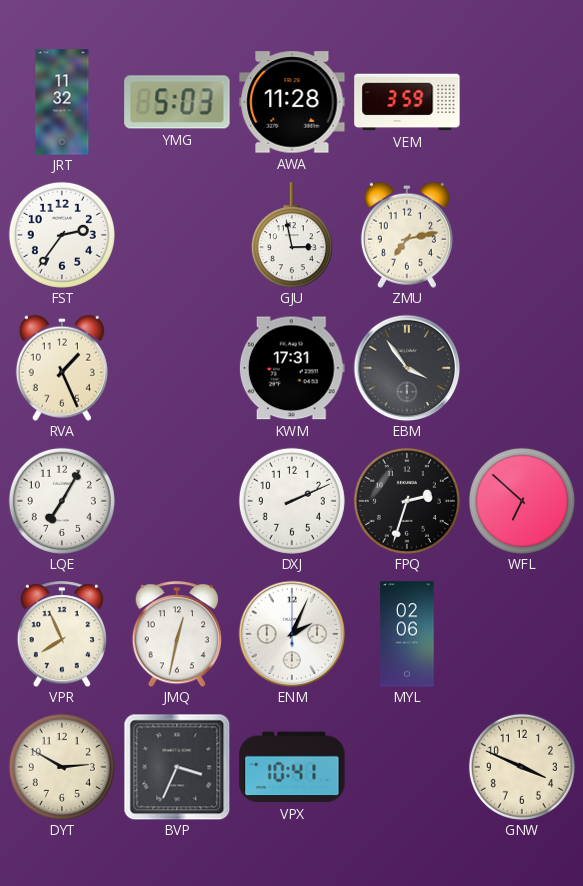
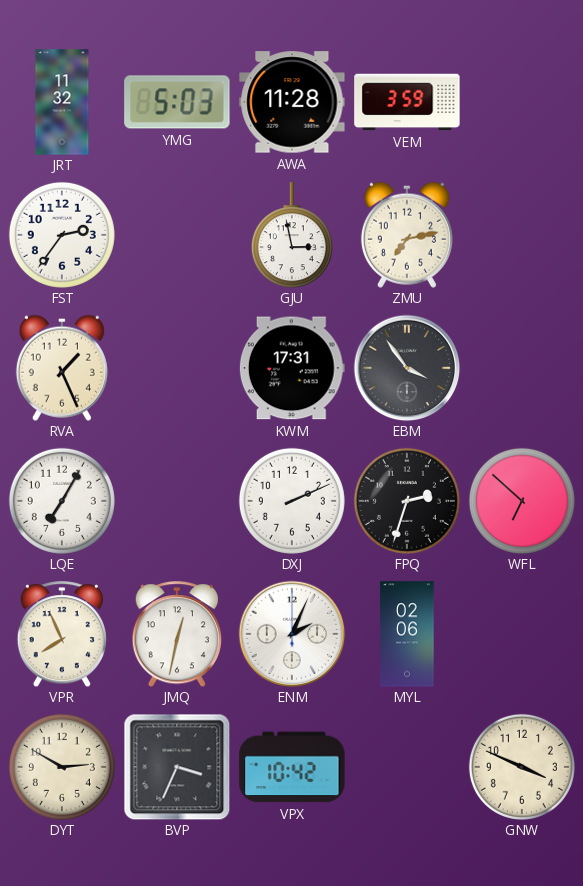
VPX: 10:41 -> 10:42
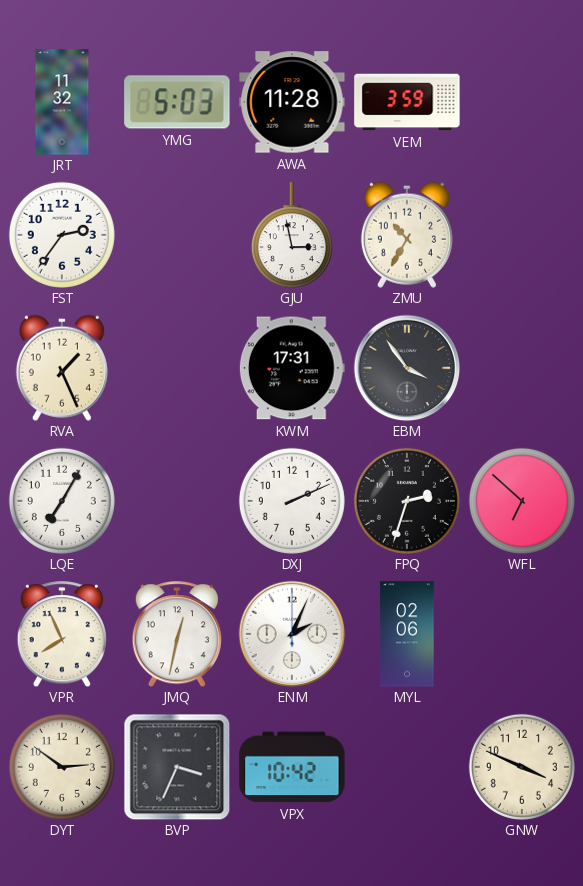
ZMU: 7:13 -> 10:35
DYT: 2:50 -> 2:51
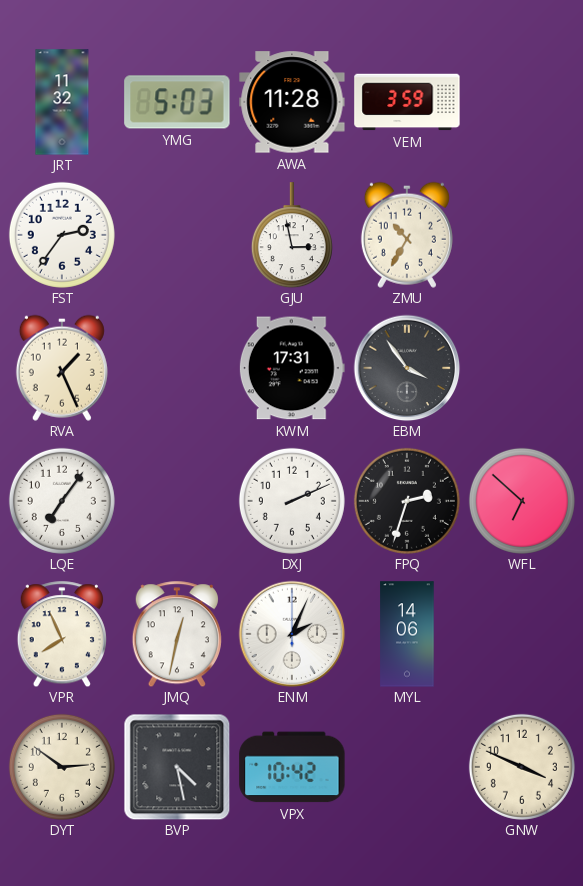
LQE: 7:05 -> 7:06
MYL: 02:06 -> 14:06
BVP: 3:34 -> 4:28
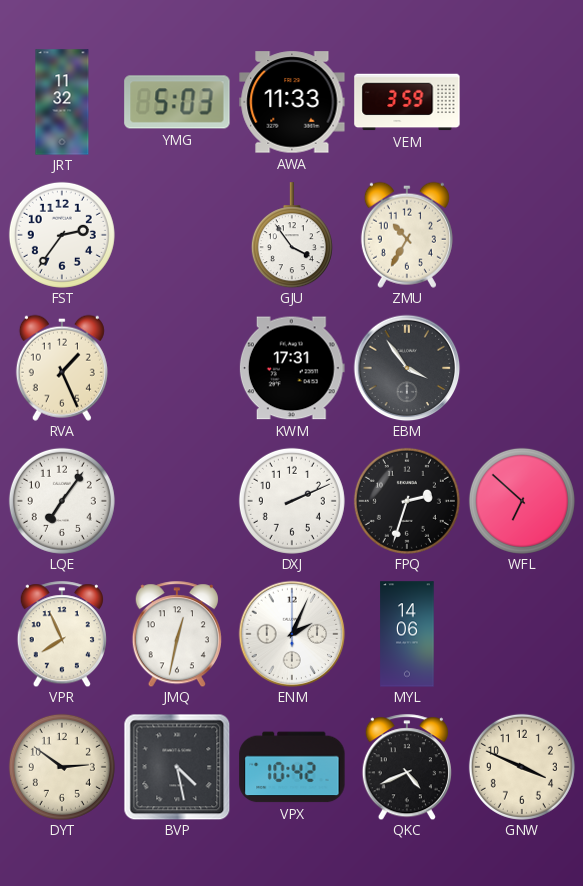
AWA: 11:28 -> 11:33
GJU: 2:58 -> 3:54
QKC: none -> 4:41
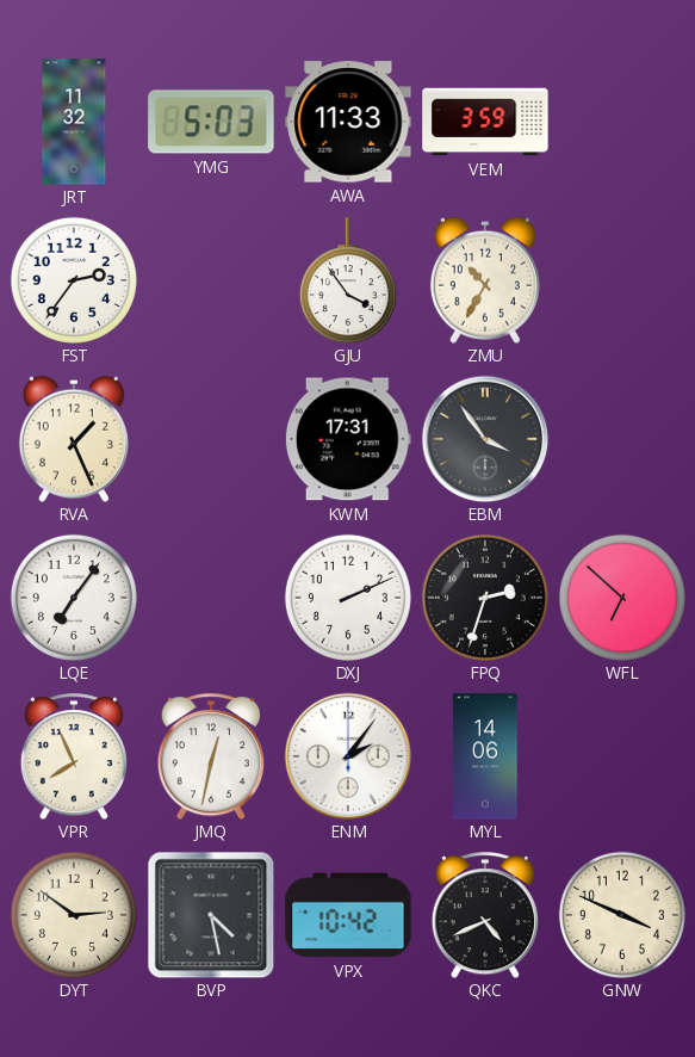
ENM: 2:04 -> 2:06
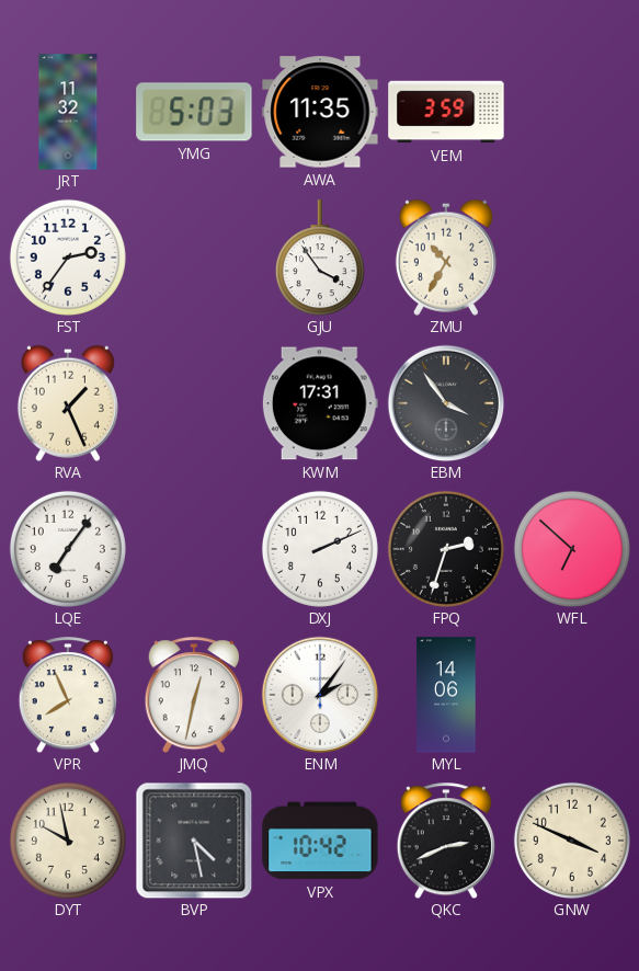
AWA: 11:33 -> 11:35
DYT: 2:51 -> 9:58
QKC: 4:41 -> 2:41
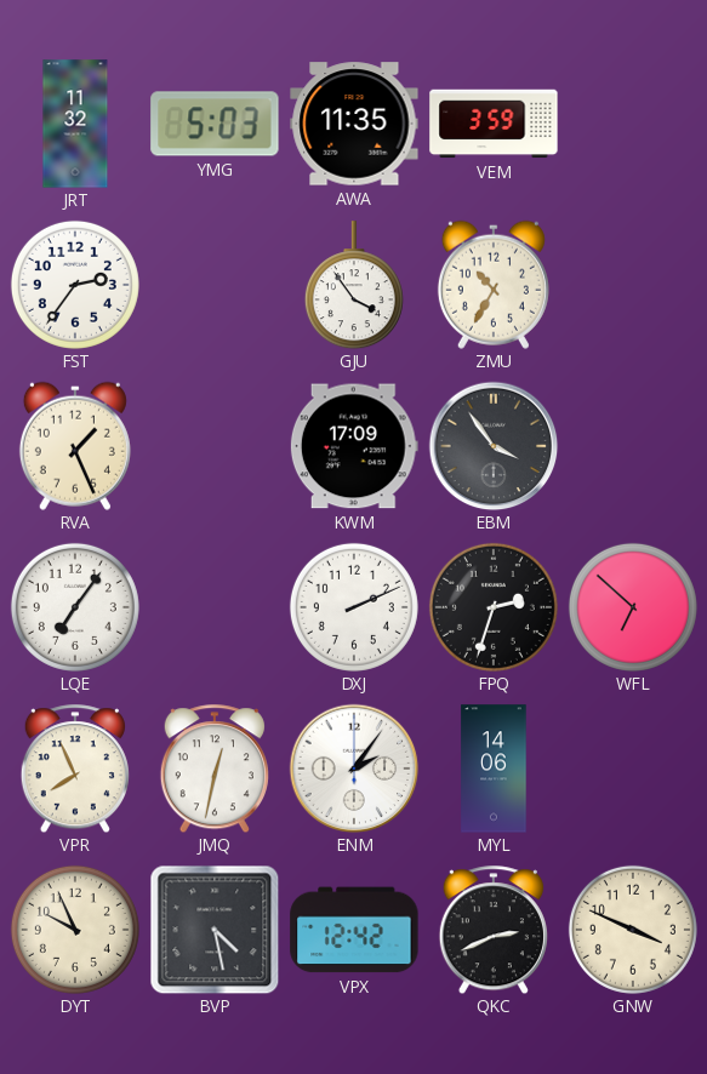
KWM: 17:31 -> 17:09
DYT: 9:58 -> 9:56
VPX: 10:42 -> 12:42
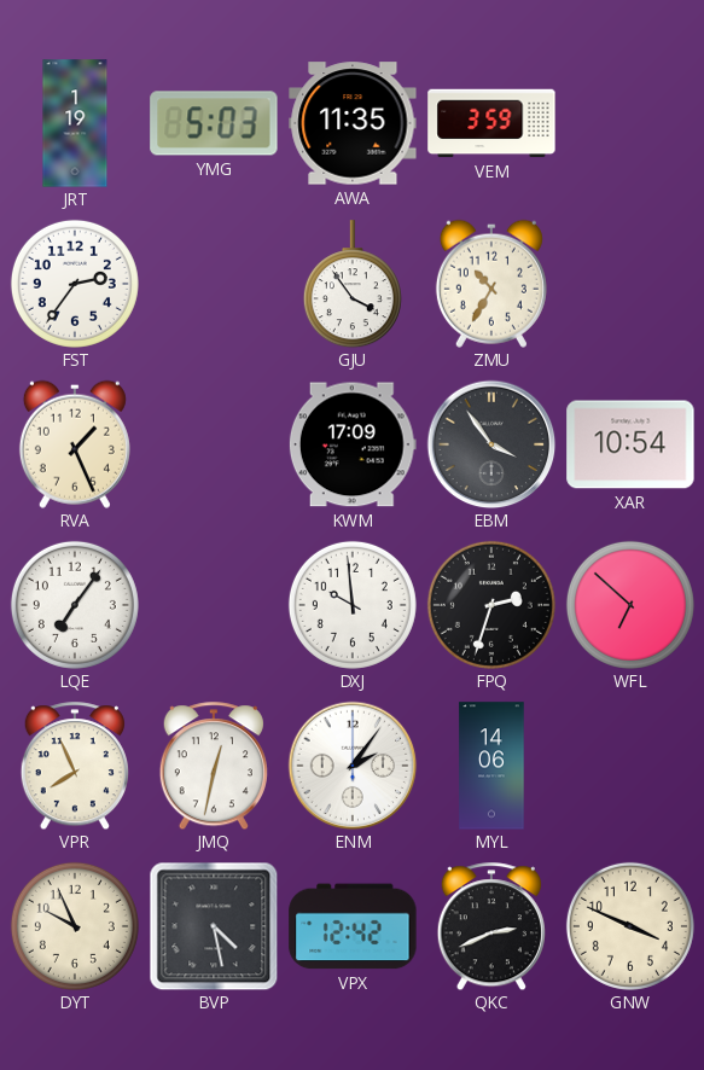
JRT: 11:32 -> 1:19
XAR: none -> 10:54
DXJ: 2:11 -> 9:59
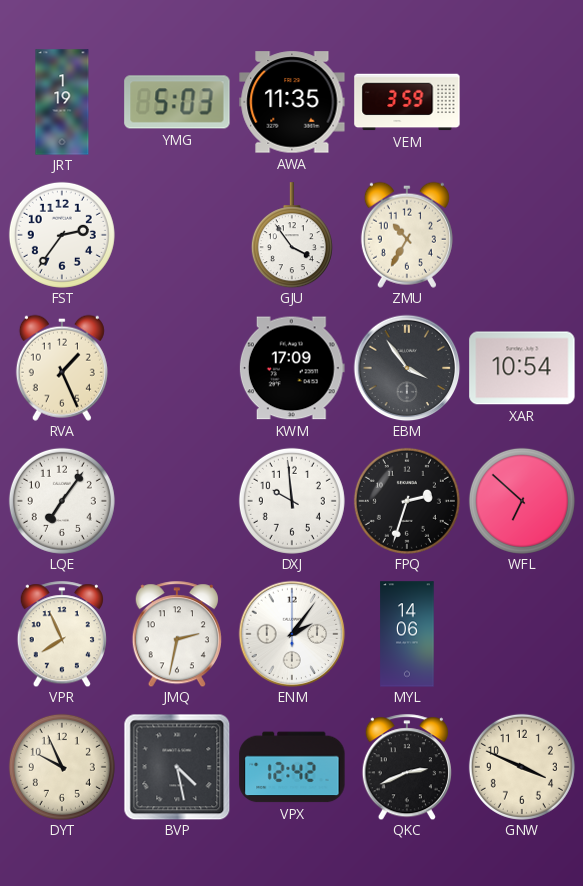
JMQ: 12:32 -> 2:32
